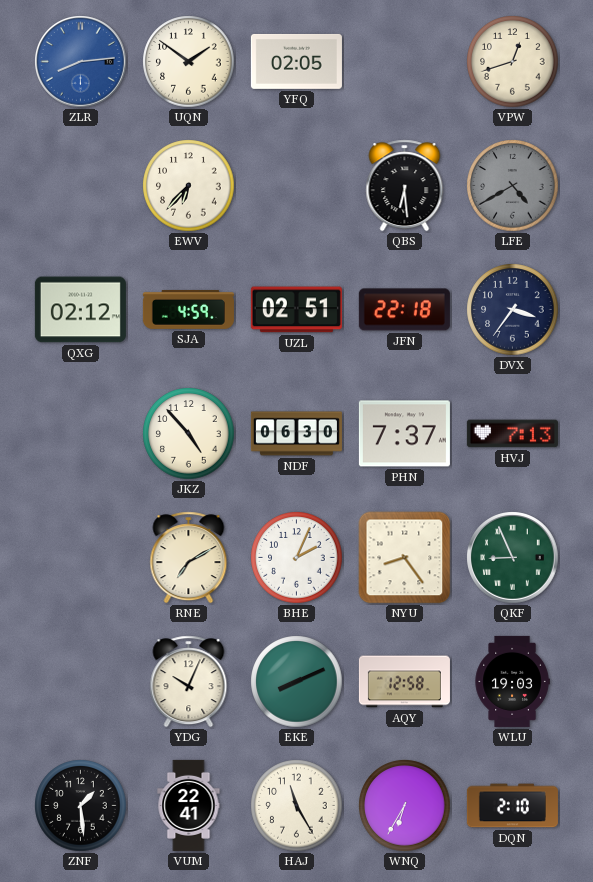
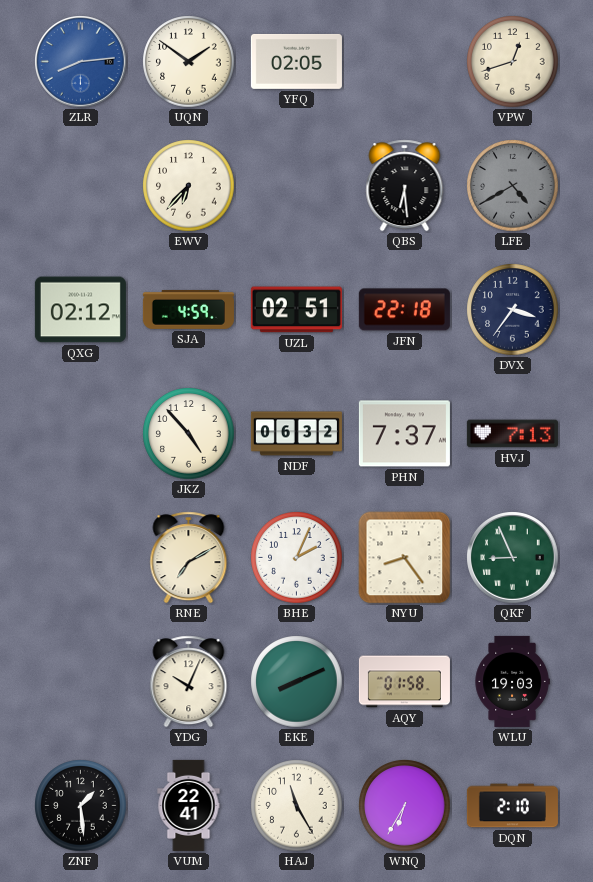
NDF: 06:30 -> 06:32
AQY: 12:58 -> 01:58
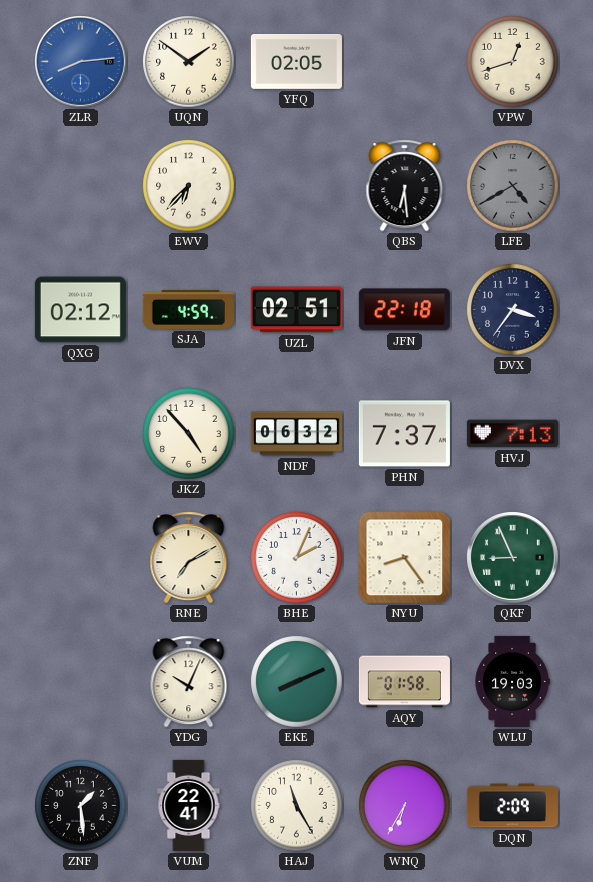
DQN: 2:10 -> 2:09
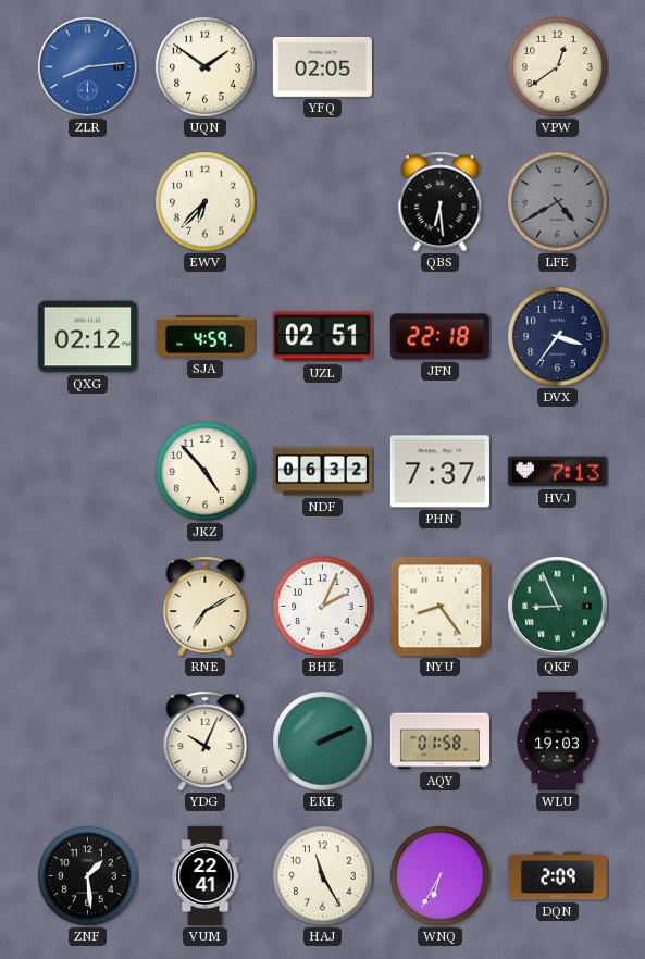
VPW: 12:42 -> 12:39
EKE: 8:11 -> 2:11
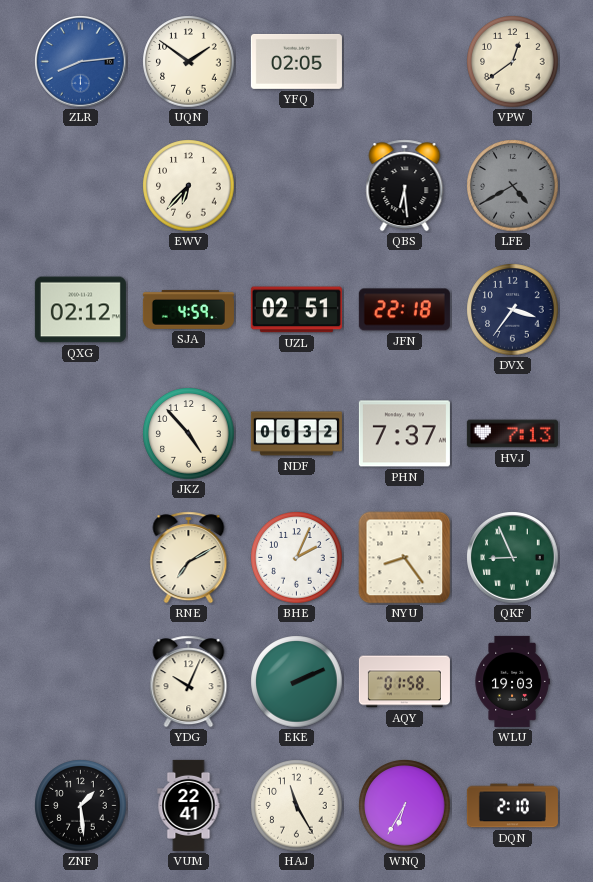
DQN: 2:09 -> 2:10
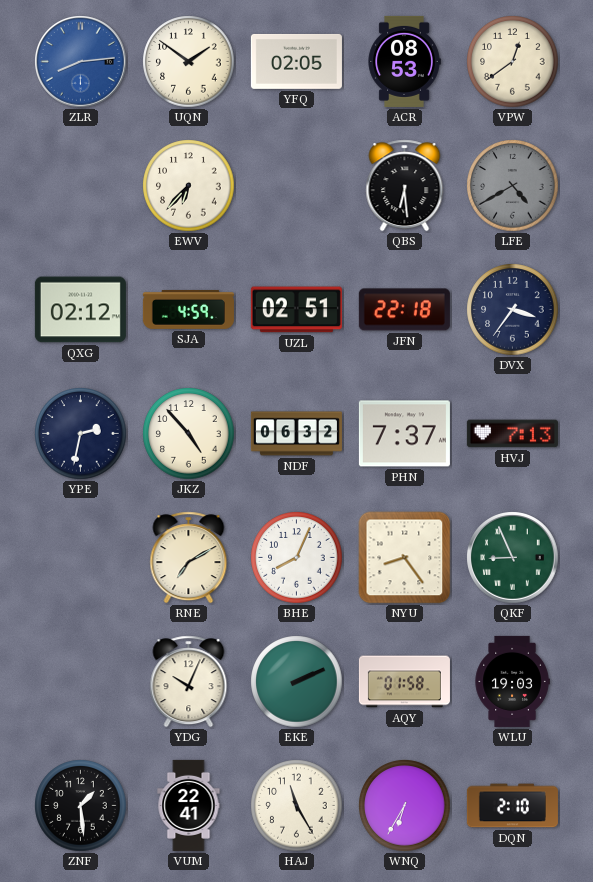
ACR: none -> 08:53
YPE: none -> 2:32
BHE: 2:04 -> 8:04
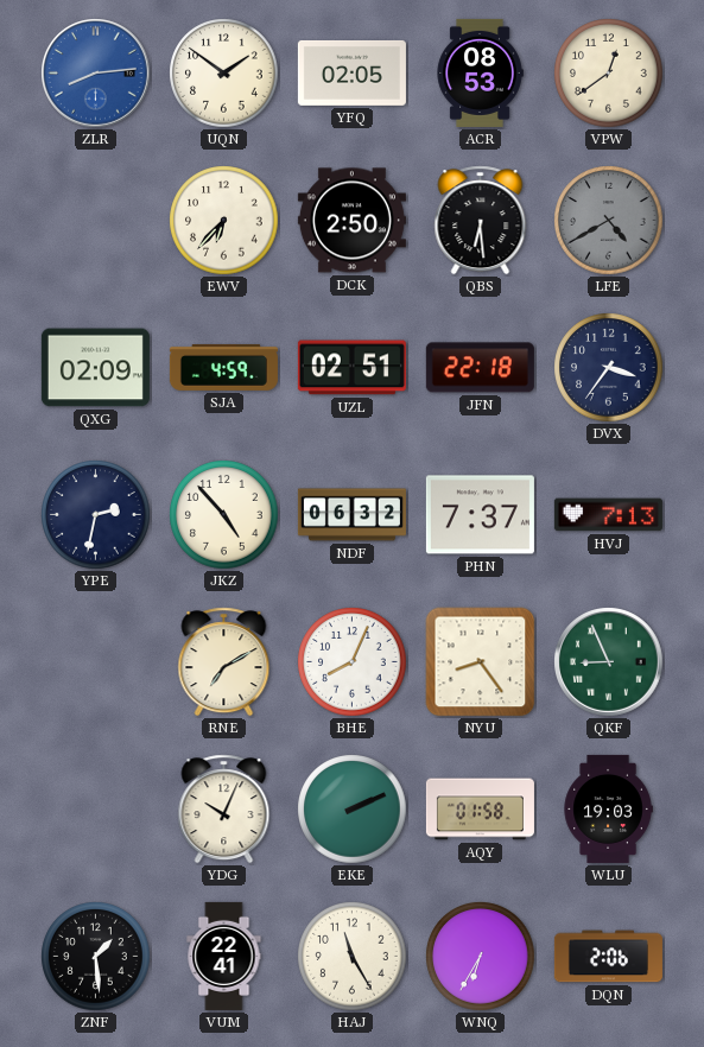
DCK: none -> 2:50
QXG: 02:12 -> 02:09
DQN: 2:10 -> 2:06
